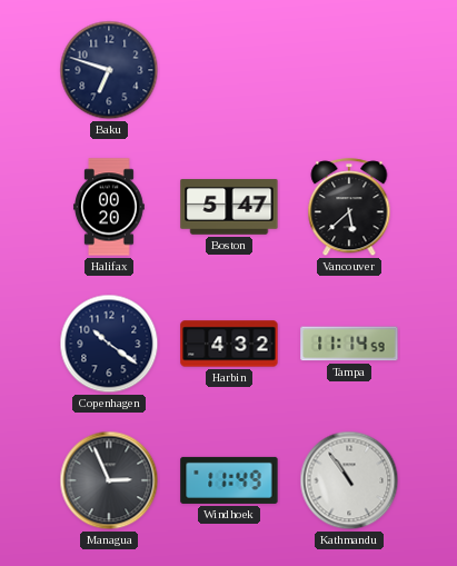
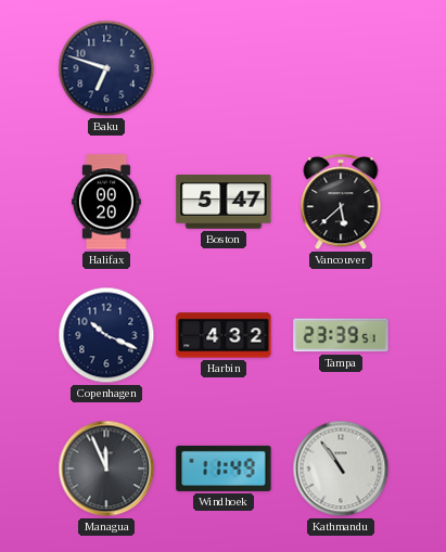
Copenhagen: 10:21 -> 10:19
Tampa: 11:14 -> 23:39
Managua: 2:56 -> 11:56
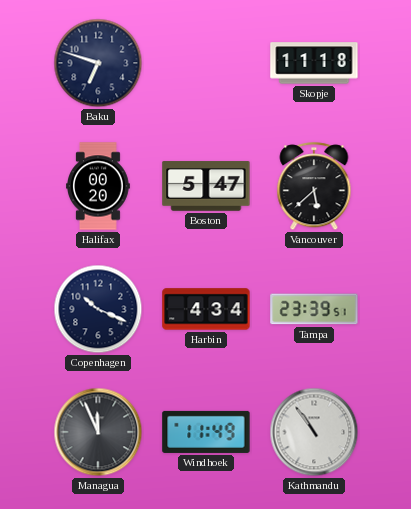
Skopje: none -> 11:18
Harbin: 4:32 -> 4:34
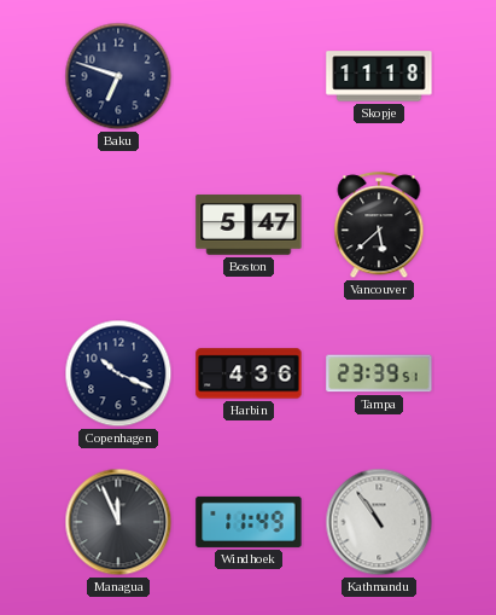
Halifax: 00:20 -> none
Harbin: 4:34 -> 4:36
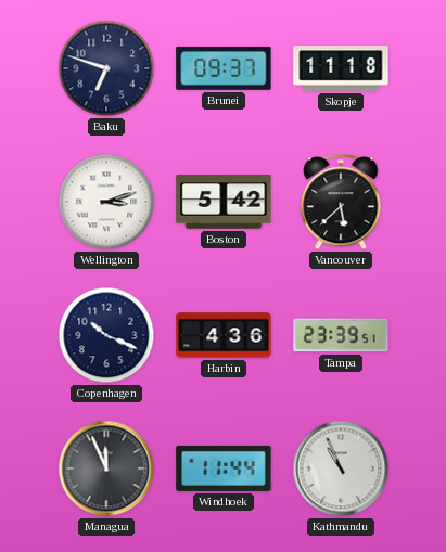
Brunei: none -> 09:37
Wellington: none -> 3:12
Boston: 5:47 -> 5:42
Windhoek: 11:49 -> 11:44
Kathmandu: 10:54 -> 10:56
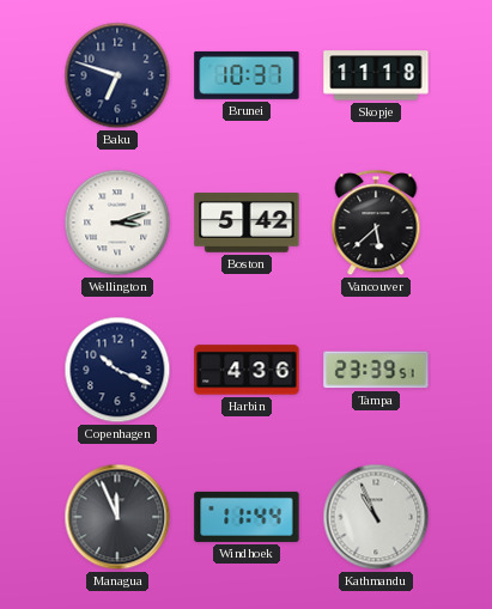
Brunei: 09:37 -> 10:37
